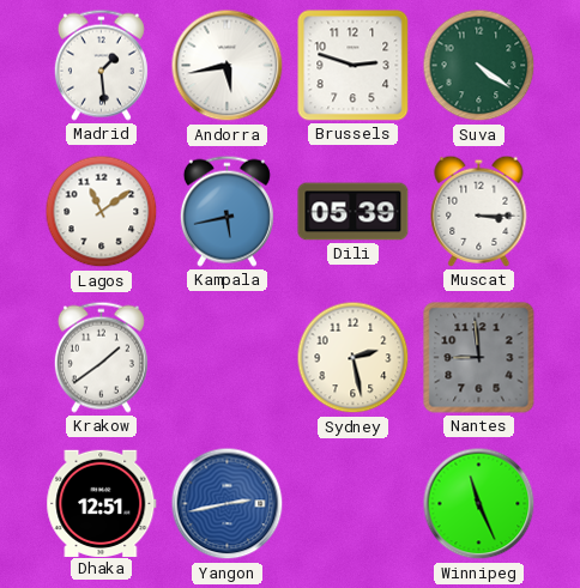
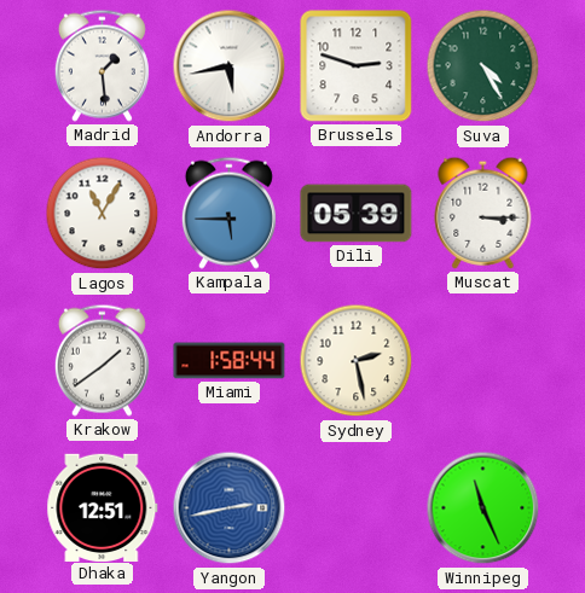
Suva: 4:21 -> 4:25
Lagos: 11:09 -> 11:05
Kampala: 5:43 -> 5:45
Miami: none -> 1:58
Nantes: 8:59 -> none
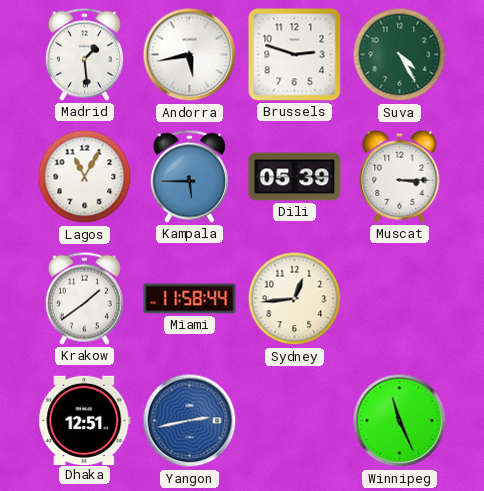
Miami: 1:58 -> 11:58
Sydney: 2:28 -> 12:44
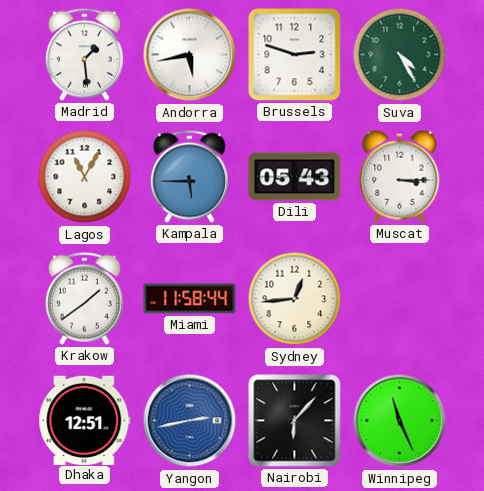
Dili: 05:39 -> 05:43
Nairobi: none -> 6:07
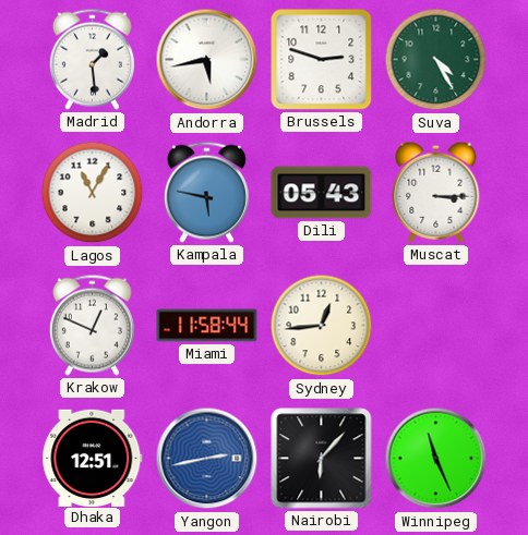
Kampala: 5:45 -> 5:47
Krakow: 1:39 -> 12:49
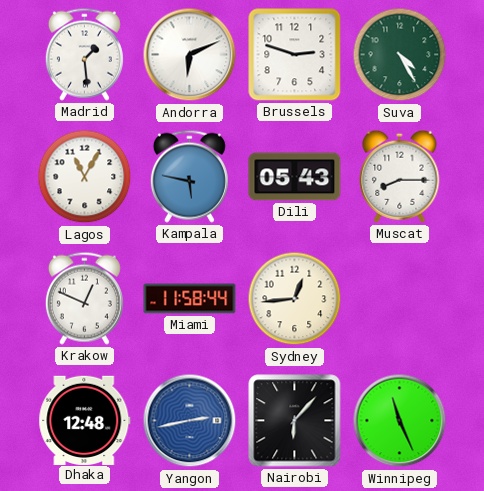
Andorra: 5:43 -> 6:11
Muscat: 3:15 -> 8:15
Dhaka: 12:51 -> 12:48
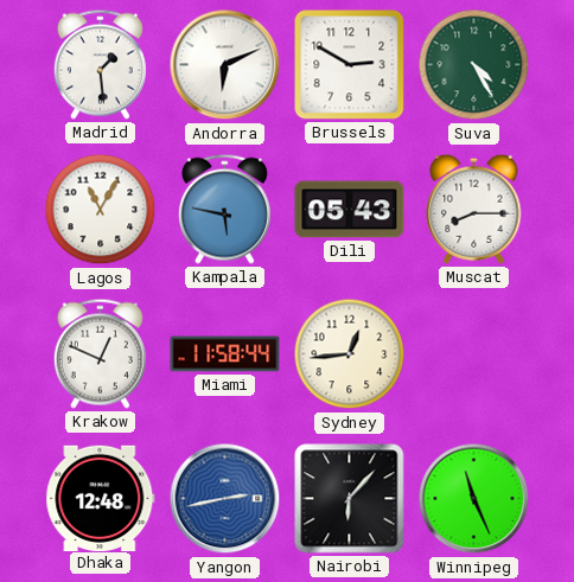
Brussels: 2:48 -> 2:50
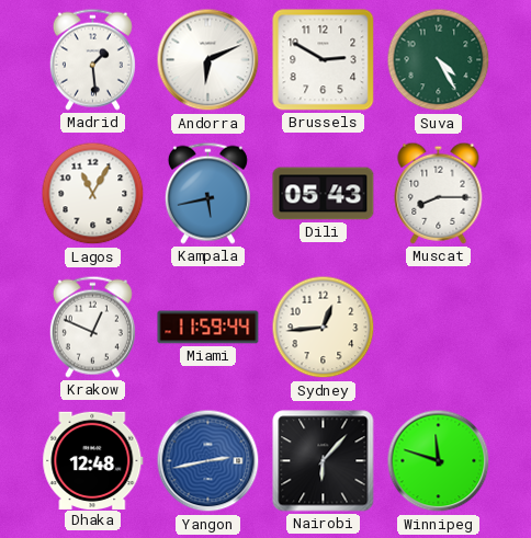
Kampala: 5:47 -> 5:43
Miami: 11:58 -> 11:59
Winnipeg: 11:26 -> 11:48
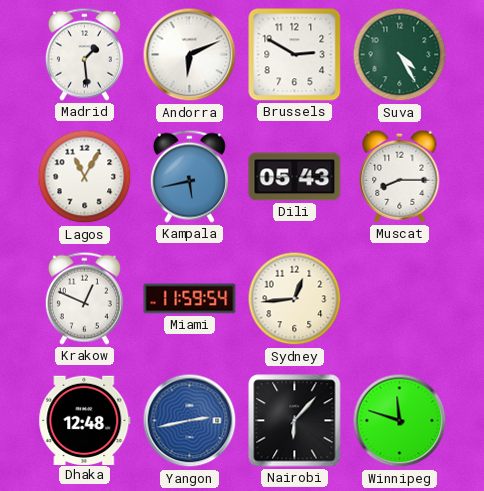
Miami: 11:59:44 -> 11:59:54
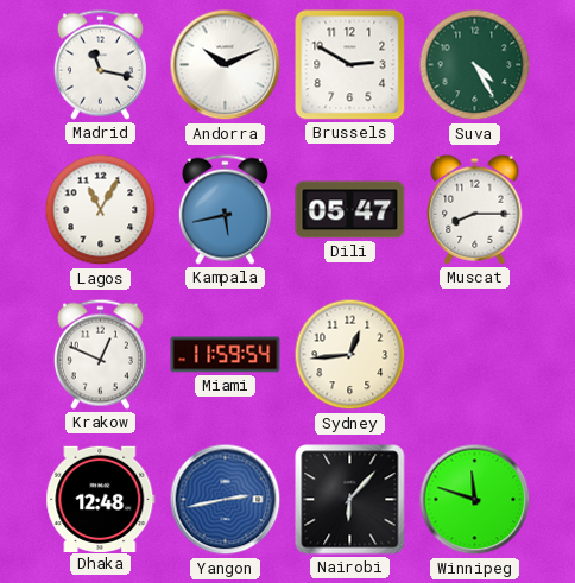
Madrid: 1:29 -> 11:17
Andorra: 6:11 -> 10:11
Dili: 05:43 -> 05:47
